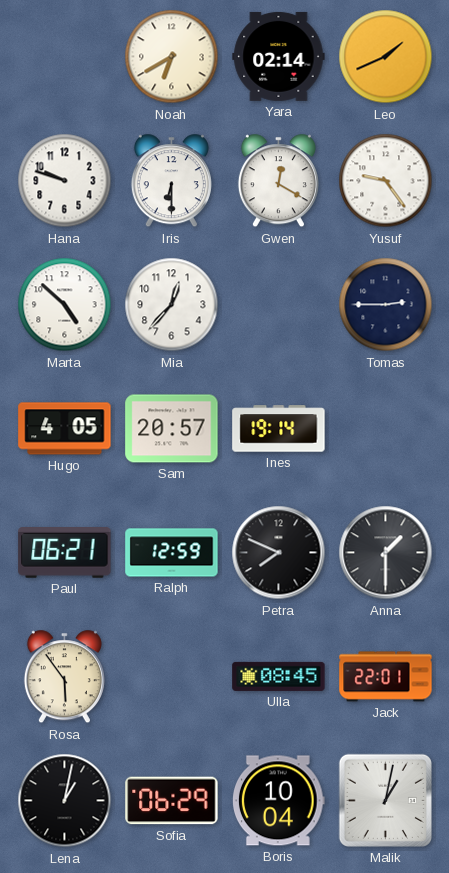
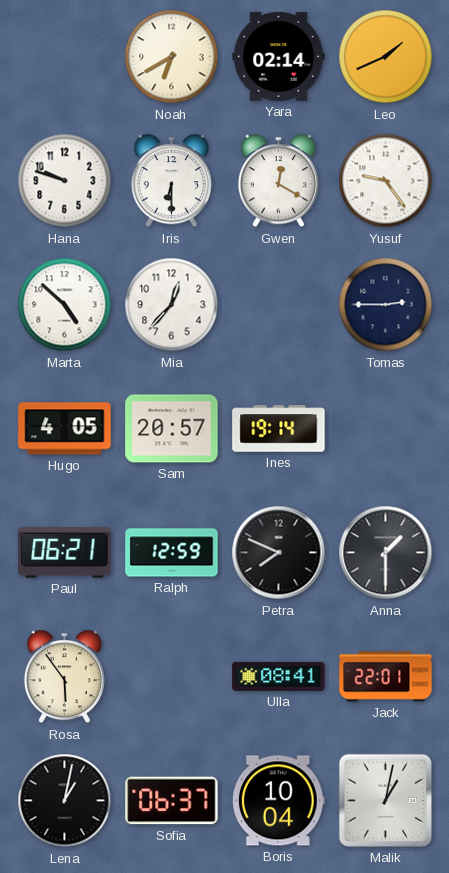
Ulla: 08:45 -> 08:41
Sofia: 06:29 -> 06:37
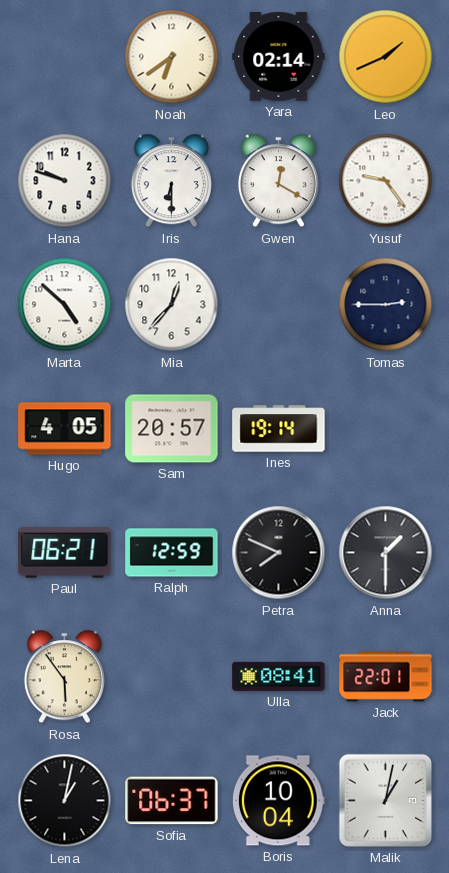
Noah: 6:40 -> 6:39
